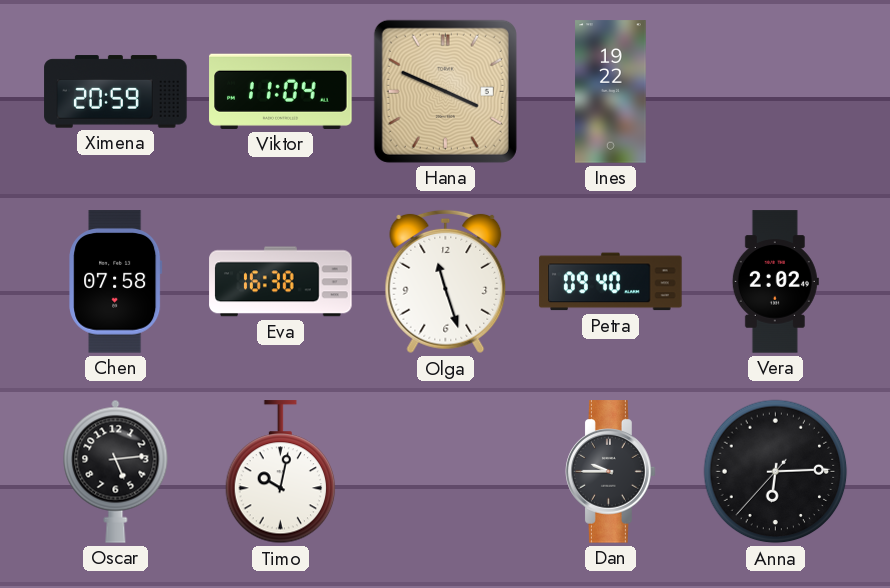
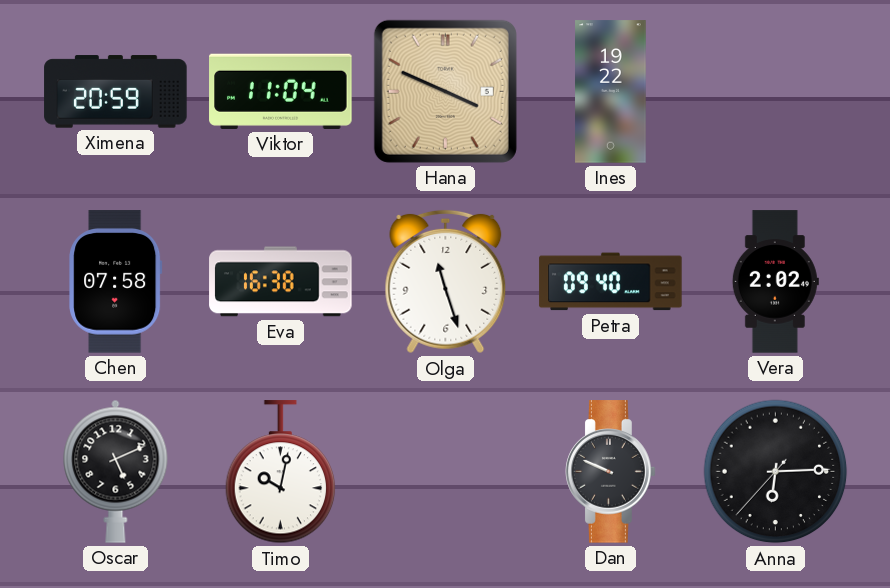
Oscar: 5:14 -> 5:11
Dan: 9:45 -> 9:49
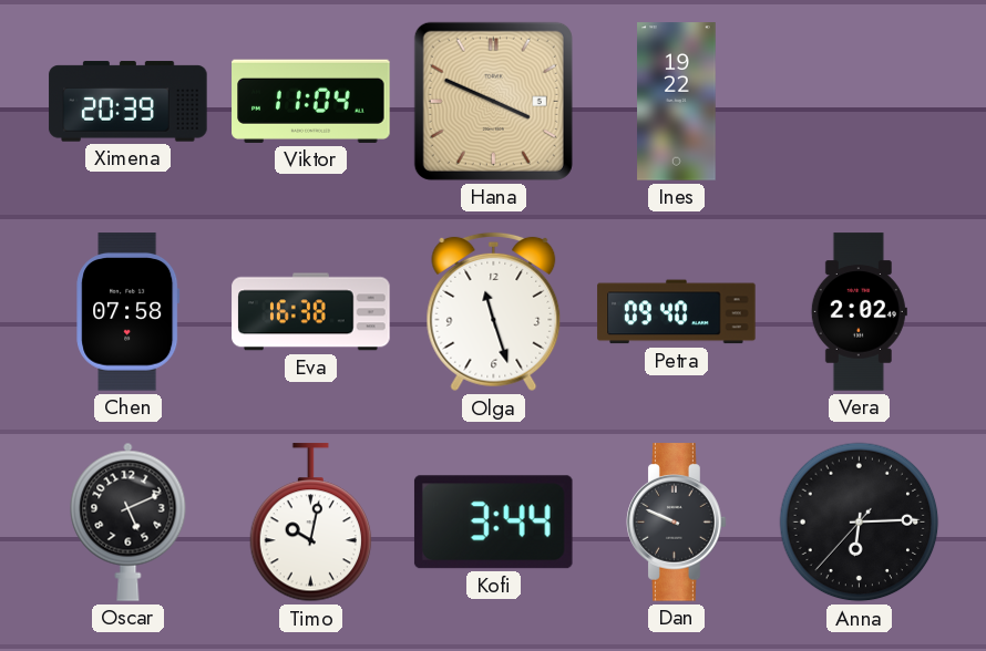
Ximena: 20:59 -> 20:39
Kofi: none -> 3:44
